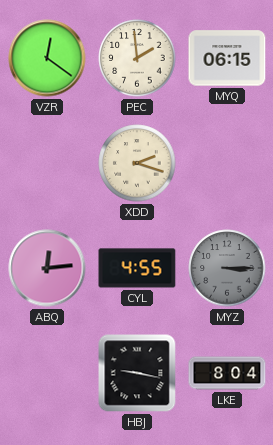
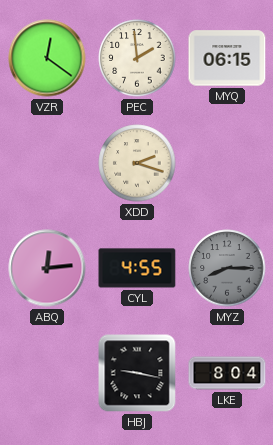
MYZ: 3:15 -> 8:15
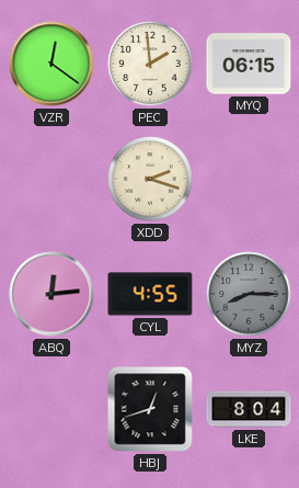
HBJ: 9:17 -> 12:42
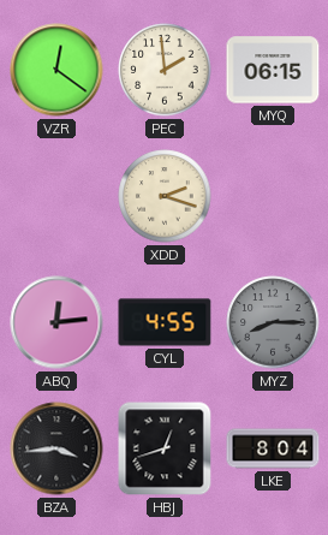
BZA: none -> 3:44
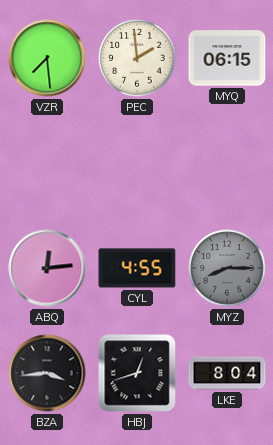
VZR: 12:21 -> 7:29
XDD: 2:18 -> none
